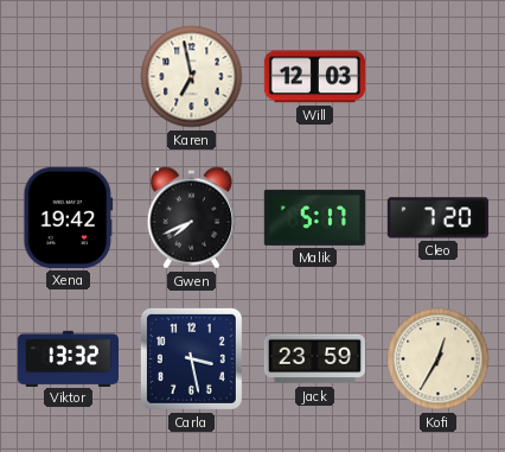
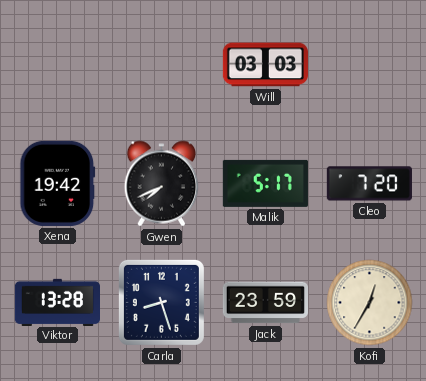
Karen: 6:58 -> none
Will: 12:03 -> 03:03
Viktor: 13:32 -> 13:28
Carla: 3:28 -> 8:27
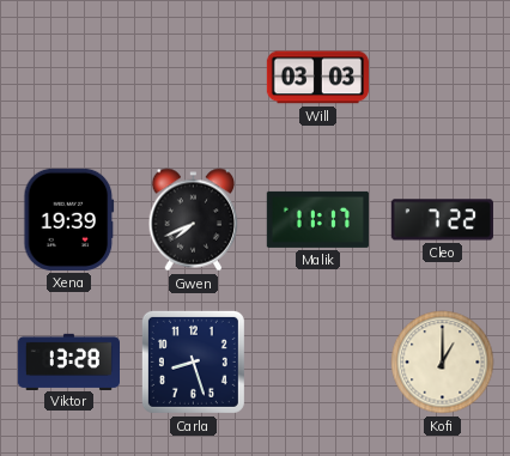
Xena: 19:42 -> 19:39
Malik: 5:17 -> 11:17
Cleo: 7:20 -> 7:22
Jack: 23:59 -> none
Kofi: 12:35 -> 1:00
